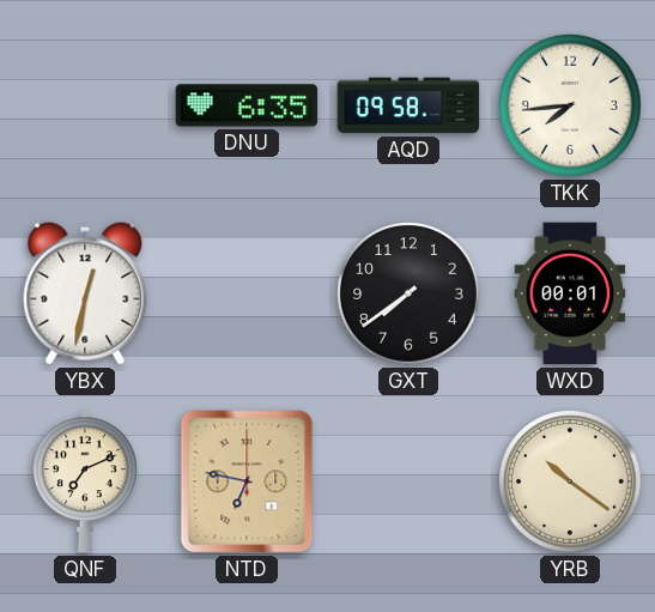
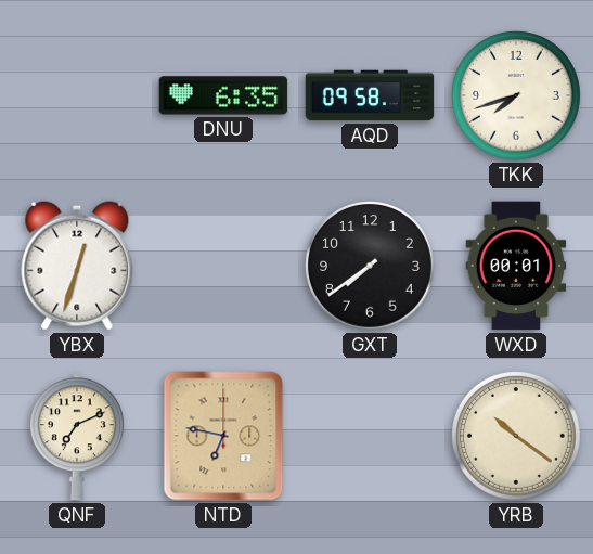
TKK: 7:44 -> 7:42
YBX: 12:32 -> 12:33
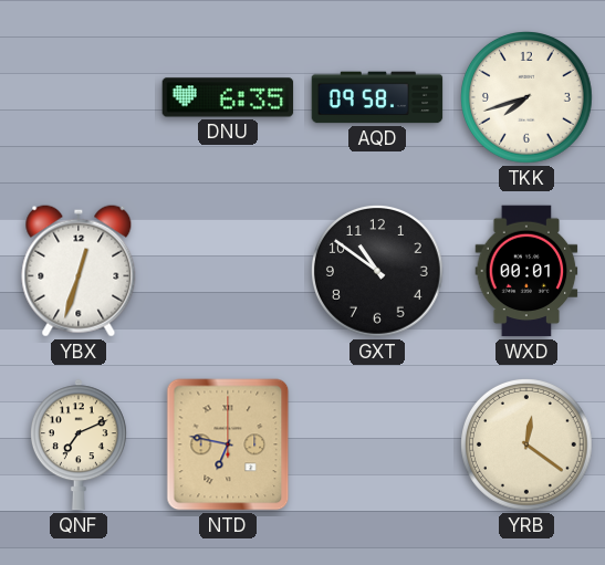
GXT: 7:39 -> 10:51
YRB: 10:21 -> 12:21
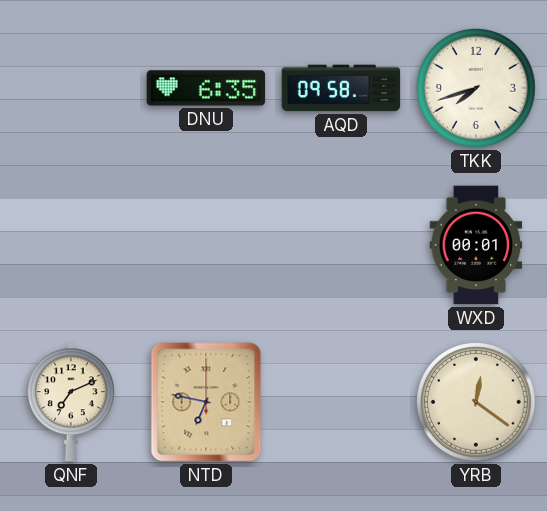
YBX: 12:33 -> none
GXT: 10:51 -> none
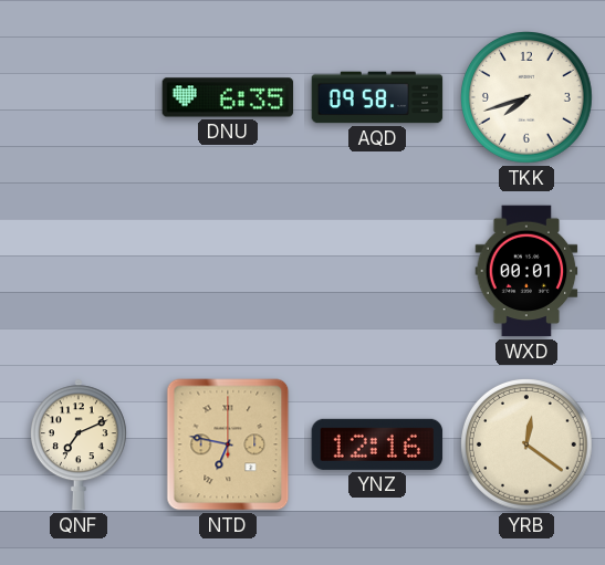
YNZ: none -> 12:16
